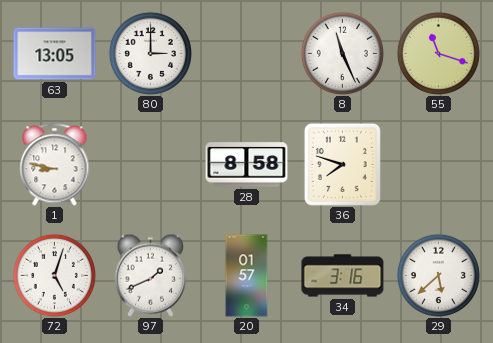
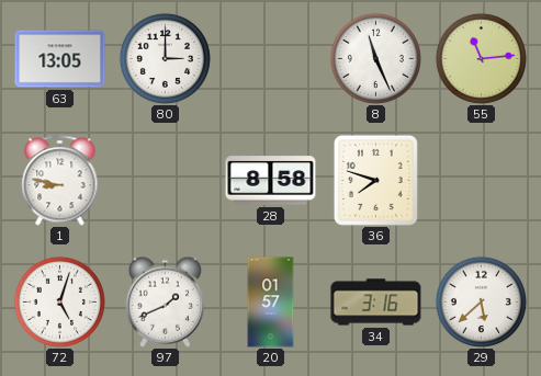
55: 11:18 -> 11:14
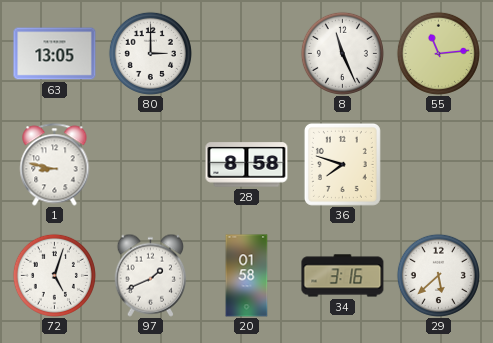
20: 01:57 -> 01:58
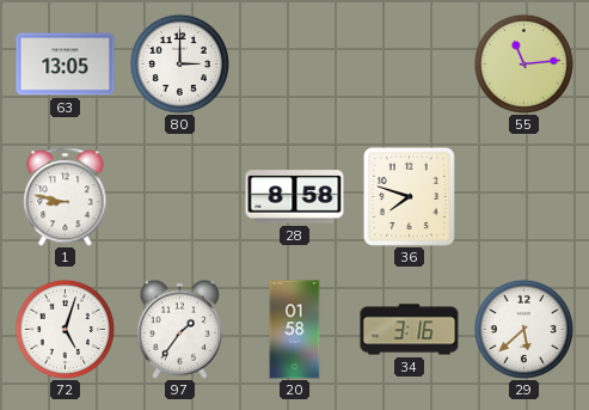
8: 11:26 -> none
97: 1:41 -> 1:36
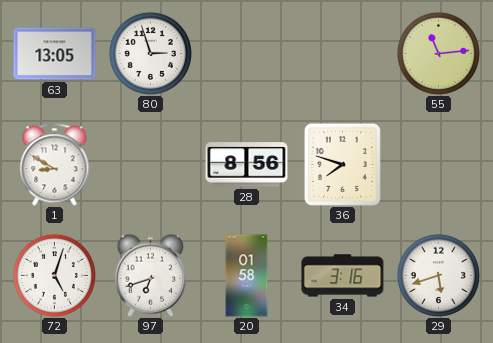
80: 3:00 -> 2:57
1: 8:47 -> 8:50
28: 8:58 -> 8:56
97: 1:36 -> 6:42
29: 5:38 -> 5:42
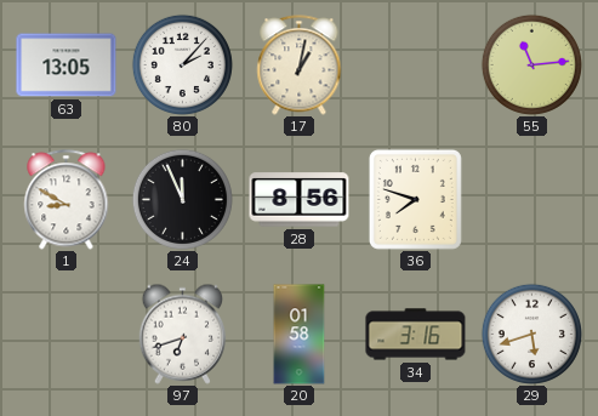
80: 2:57 -> 2:07
17: none -> 1:02
24: none -> 11:56
72: 5:03 -> none
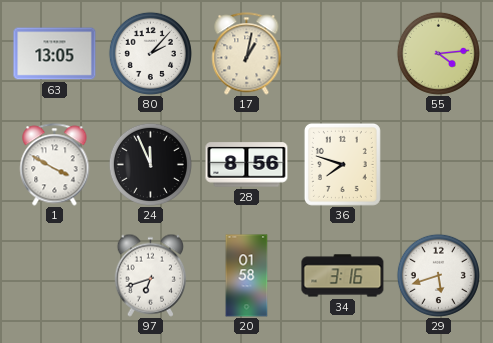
55: 11:14 -> 4:14
1: 8:50 -> 3:50
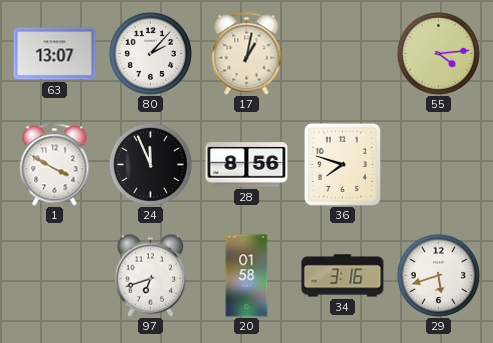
63: 13:05 -> 13:07
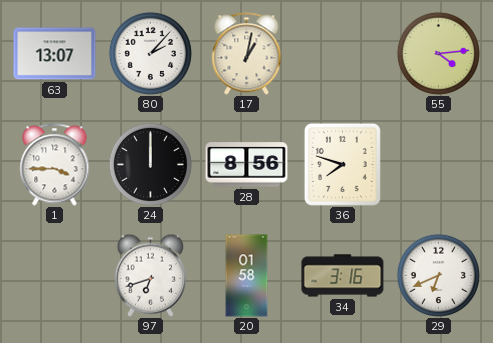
1: 3:50 -> 3:45
24: 11:56 -> 12:00
29: 5:42 -> 6:41
